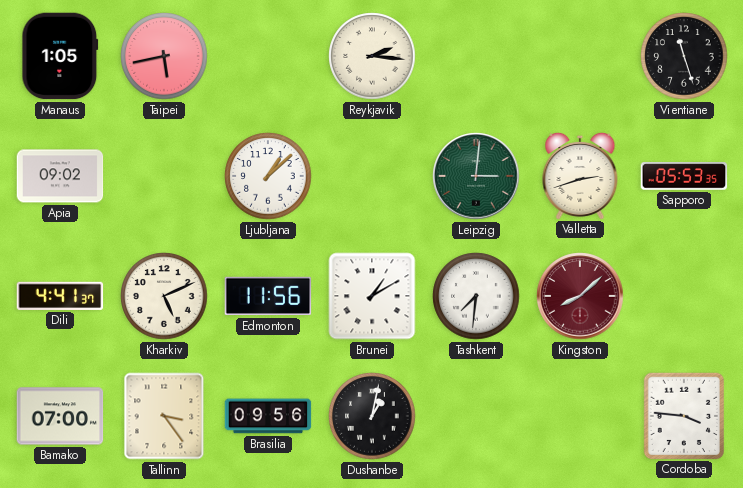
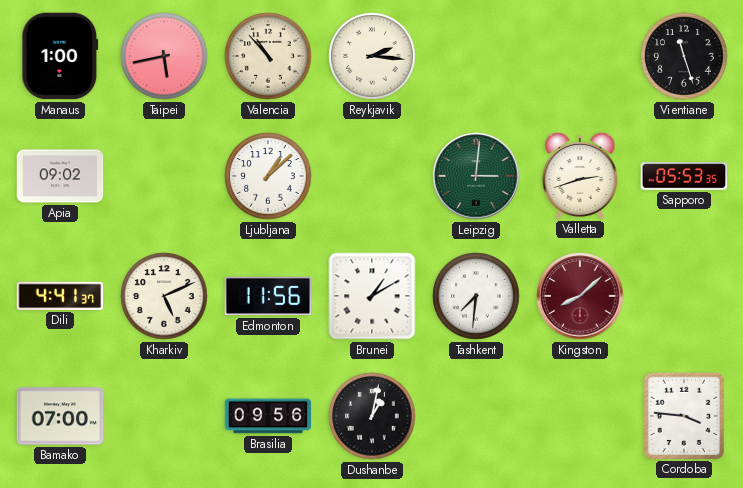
Manaus: 1:05 -> 1:00
Valencia: none -> 10:53
Tallinn: 3:24 -> none
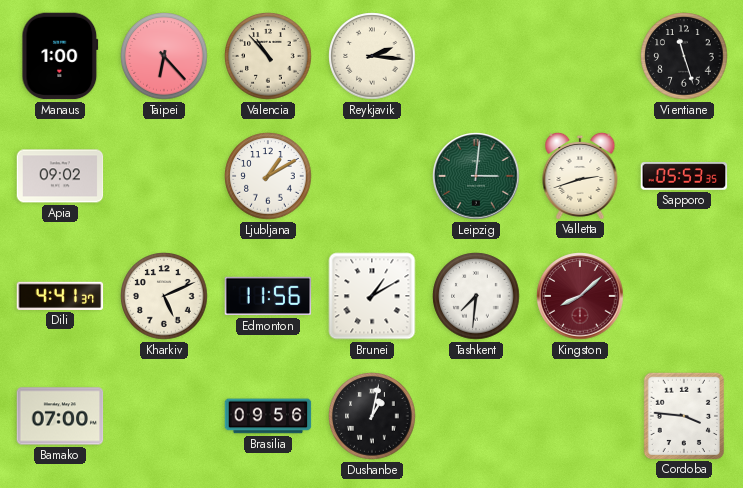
Taipei: 5:43 -> 6:23
Ljubljana: 1:08 -> 1:10
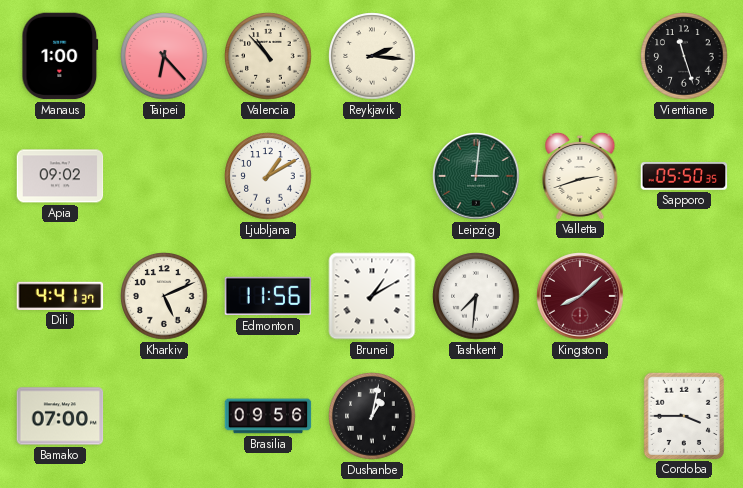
Sapporo: 05:53 -> 05:50
Cordoba: 3:46 -> 3:45
